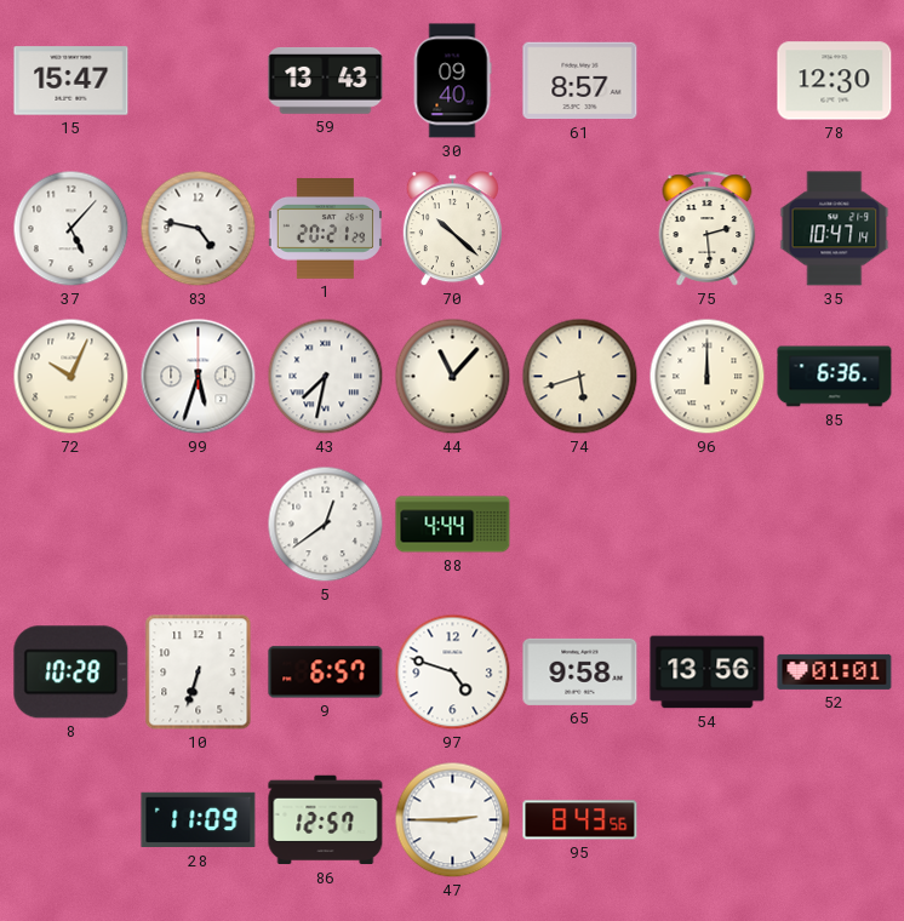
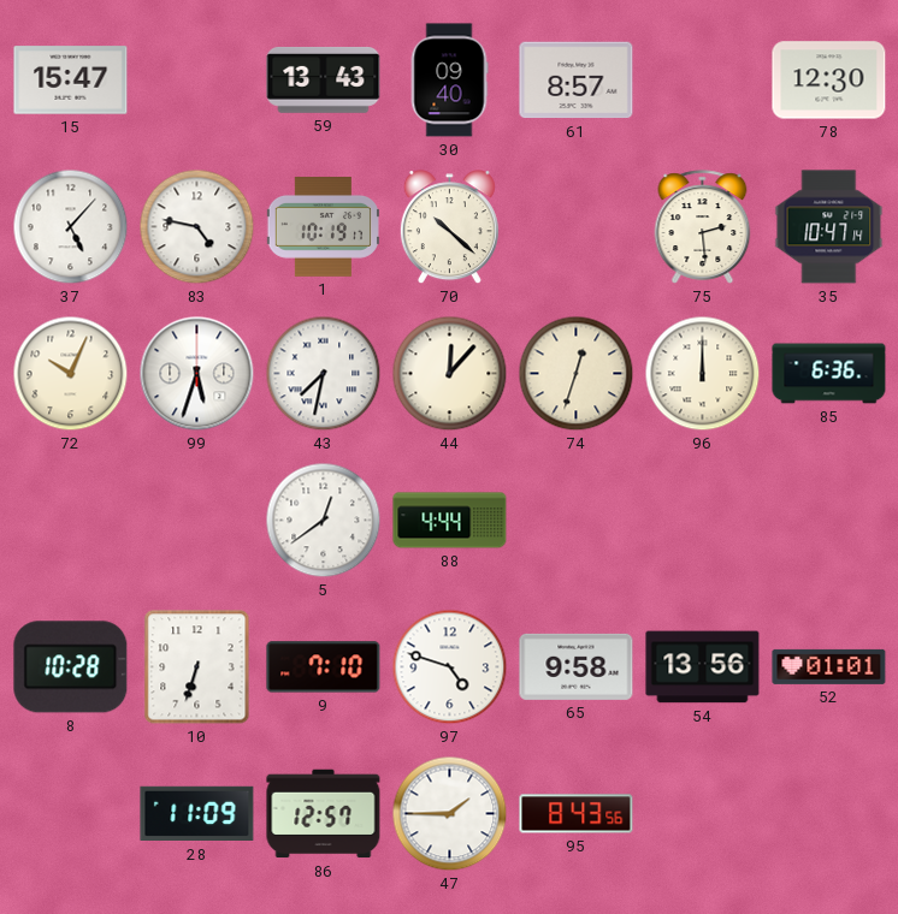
1: 20:21 -> 10:19
44: 11:07 -> 12:07
74: 5:42 -> 12:33
9: 6:57 -> 7:10
47: 2:45 -> 1:45
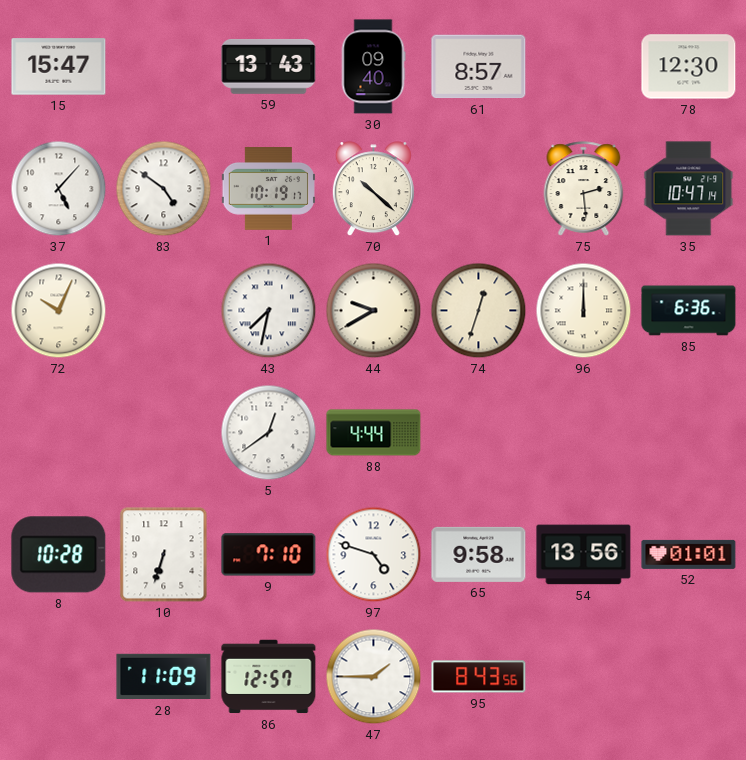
83: 4:47 -> 4:51
99: 5:33 -> none
44: 12:07 -> 9:40
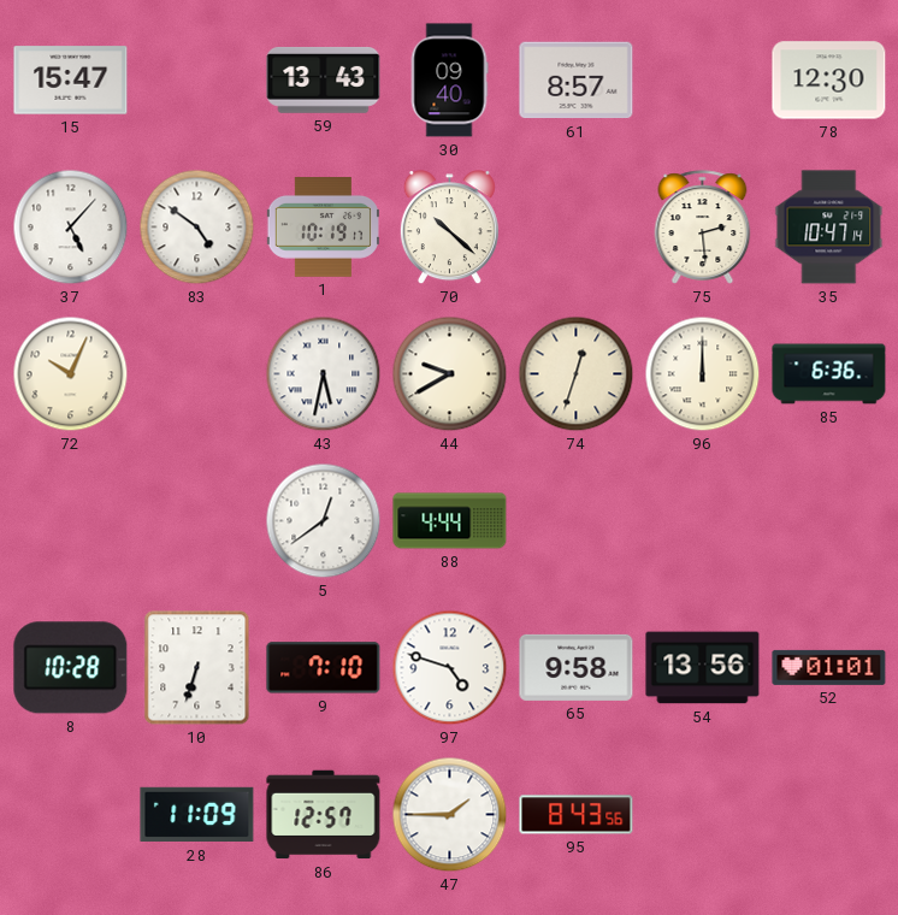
43: 7:32 -> 5:32
